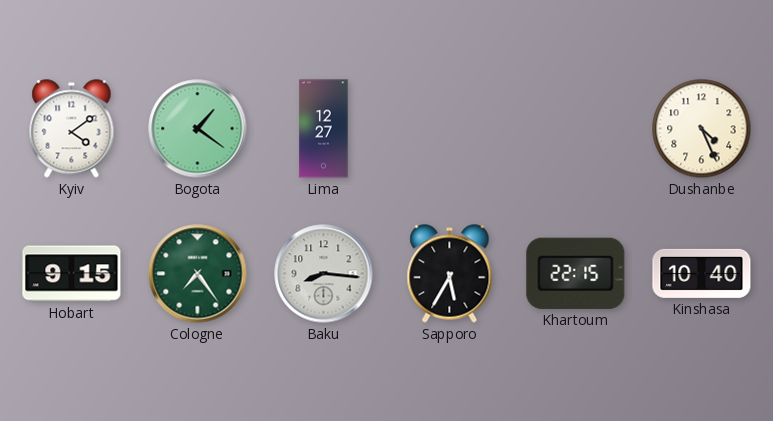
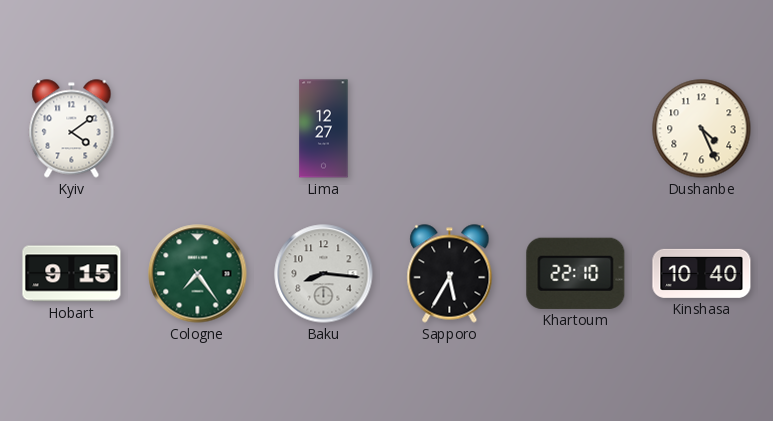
Bogota: 1:21 -> none
Khartoum: 22:15 -> 22:10
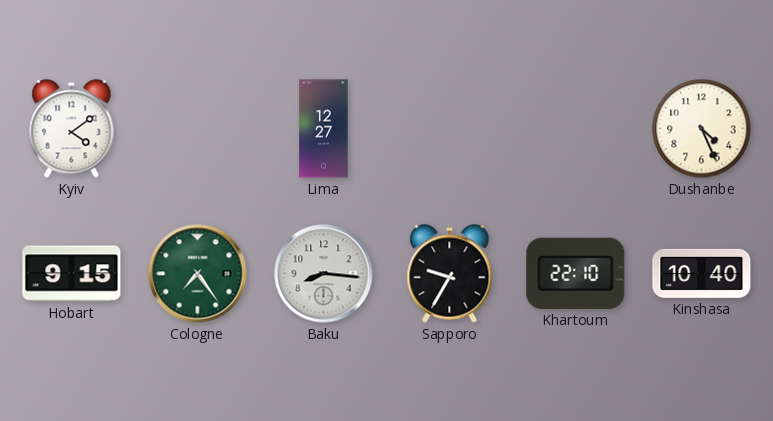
Sapporo: 5:35 -> 9:35
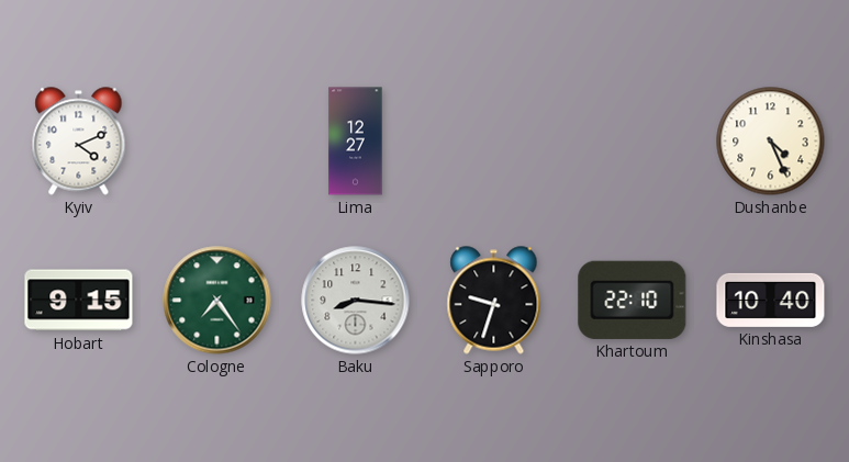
Kyiv: 4:09 -> 4:11
Sapporo: 9:35 -> 9:33
